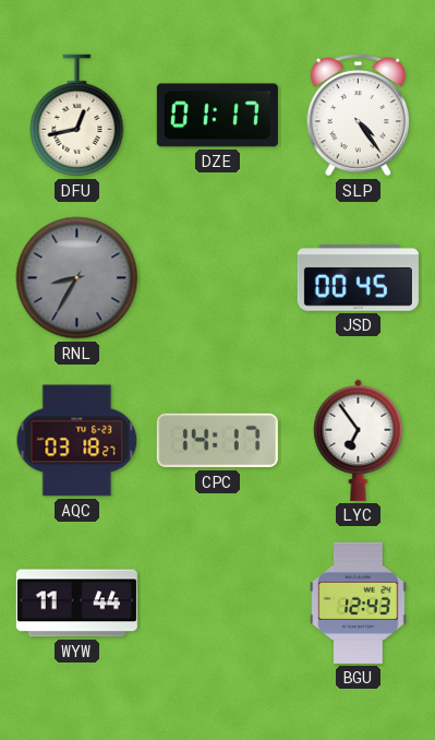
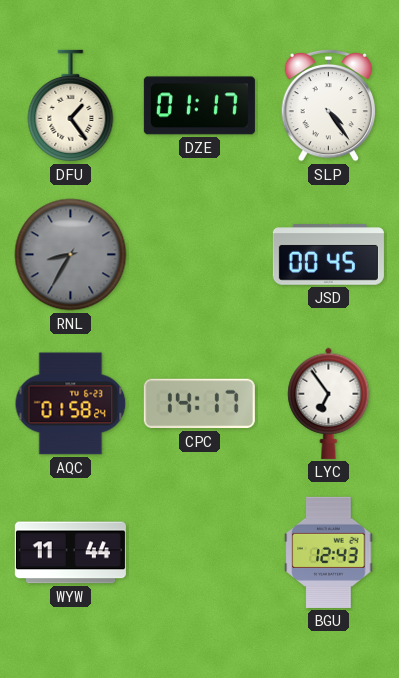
DFU: 12:43 -> 1:24
AQC: 03:18 -> 01:58
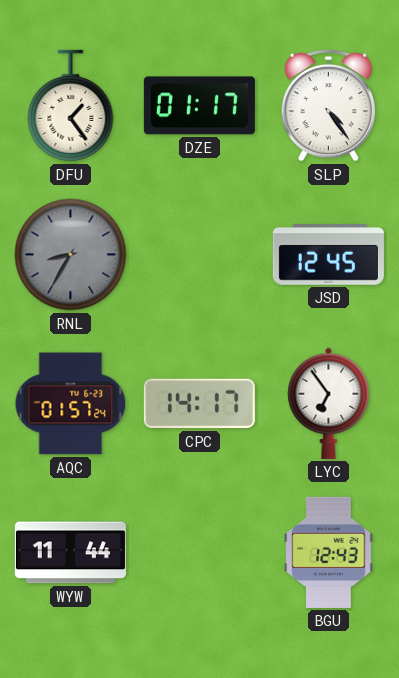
JSD: 00:45 -> 12:45
AQC: 01:58 -> 01:57
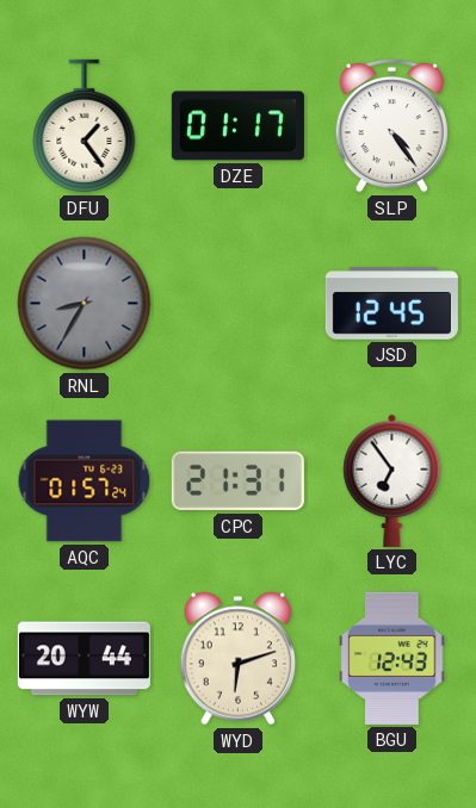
CPC: 14:17 -> 21:31
WYW: 11:44 -> 20:44
WYD: none -> 6:12
